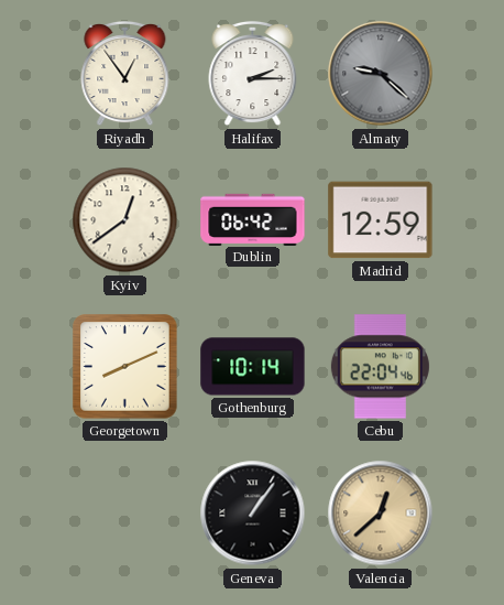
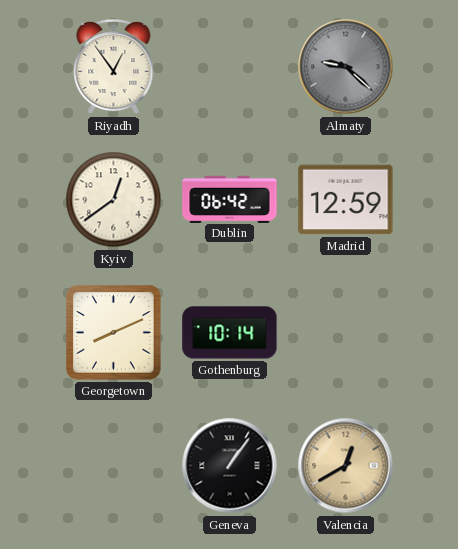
Halifax: 2:15 -> none
Cebu: 22:04 -> none
Valencia: 12:38 -> 12:40
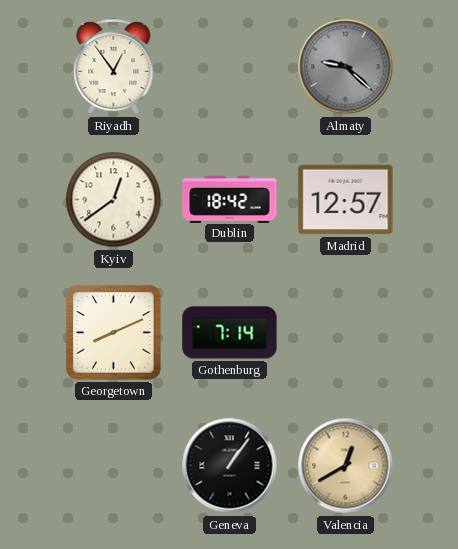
Dublin: 06:42 -> 18:42
Madrid: 12:59 -> 12:57
Gothenburg: 10:14 -> 7:14
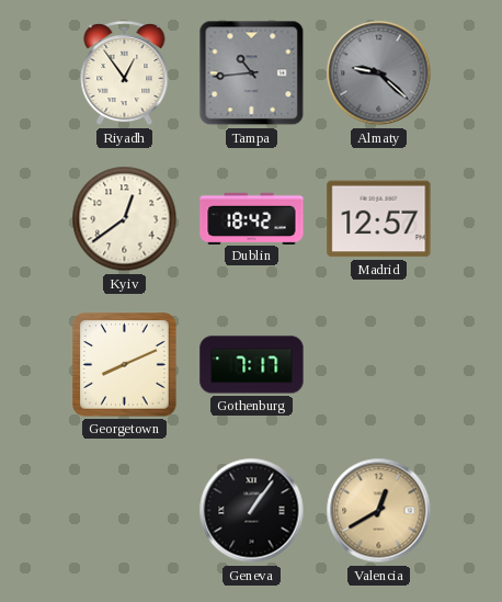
Tampa: none -> 10:44
Gothenburg: 7:14 -> 7:17
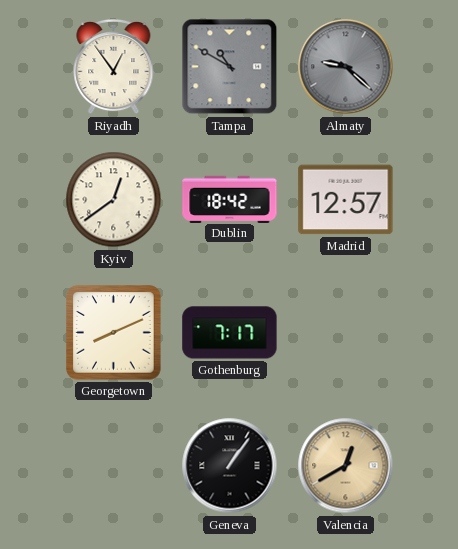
Tampa: 10:44 -> 10:50
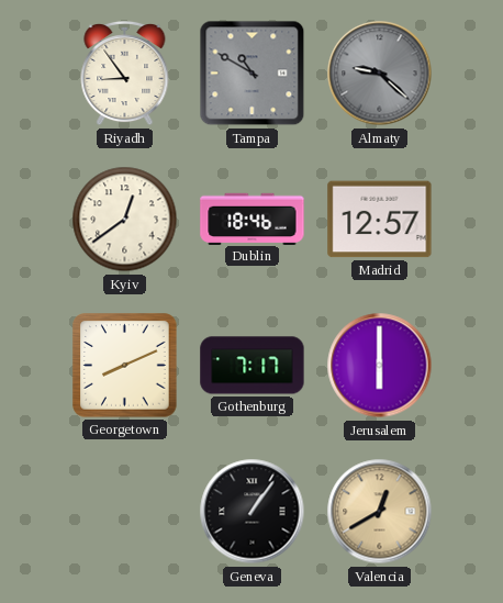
Riyadh: 12:54 -> 8:54
Dublin: 18:42 -> 18:46
Jerusalem: none -> 6:00
